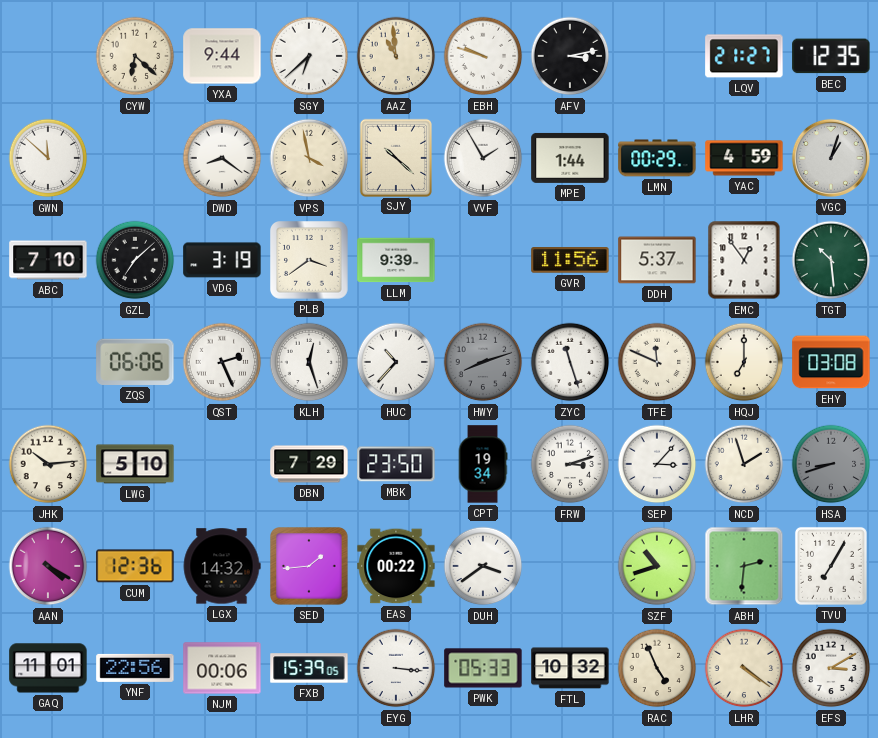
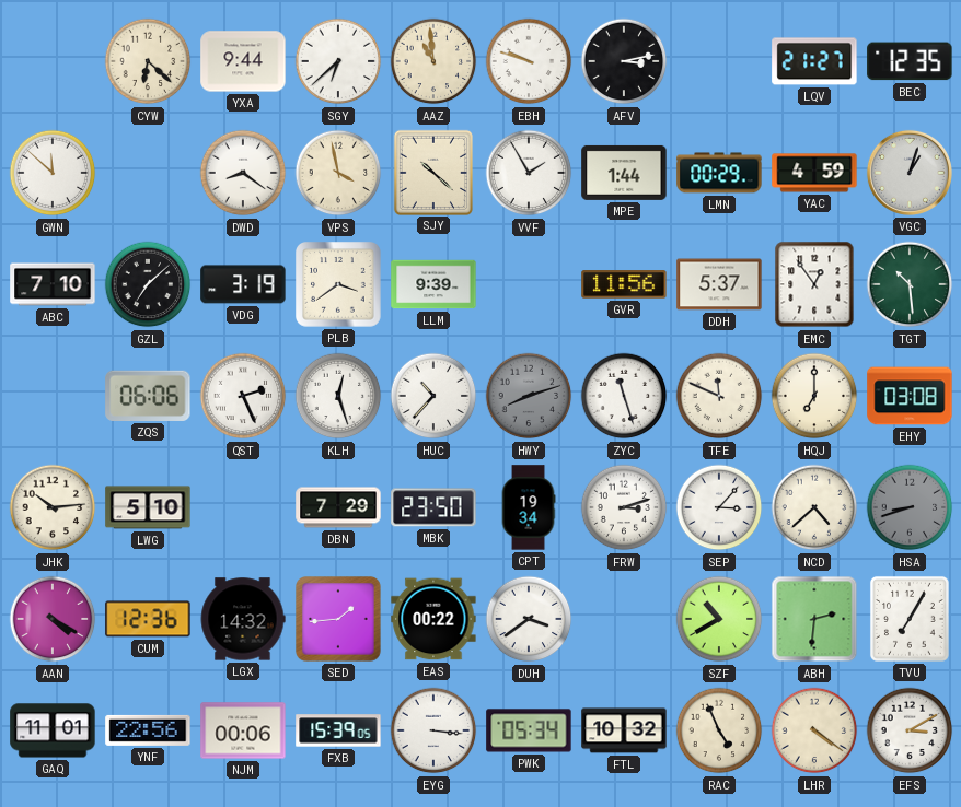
NCD: 1:57 -> 4:38
SZF: 10:42 -> 10:40
PWK: 05:33 -> 05:34
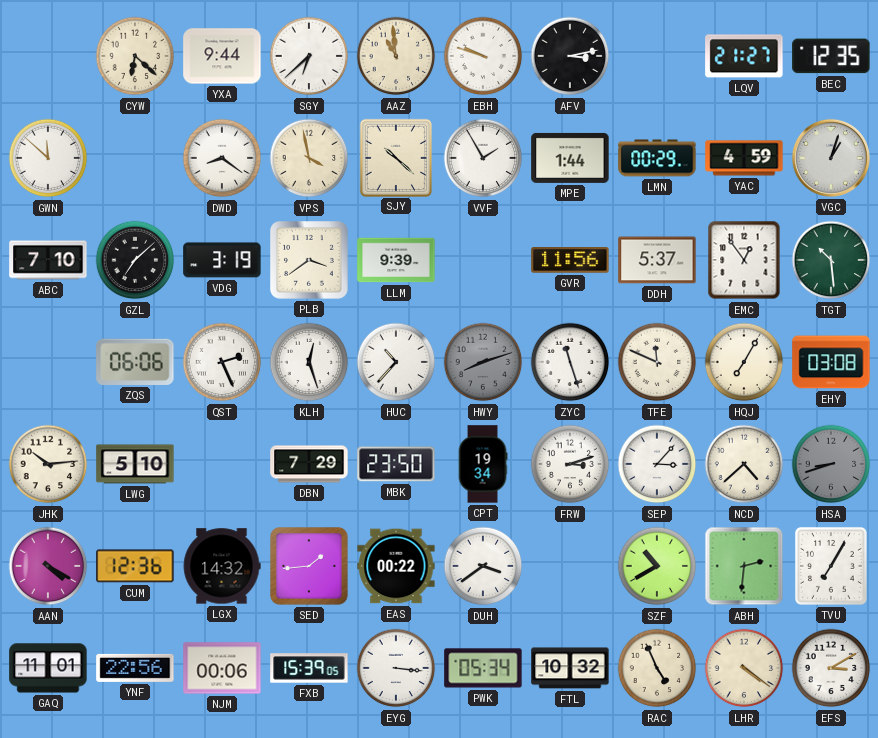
HQJ: 7:00 -> 7:05
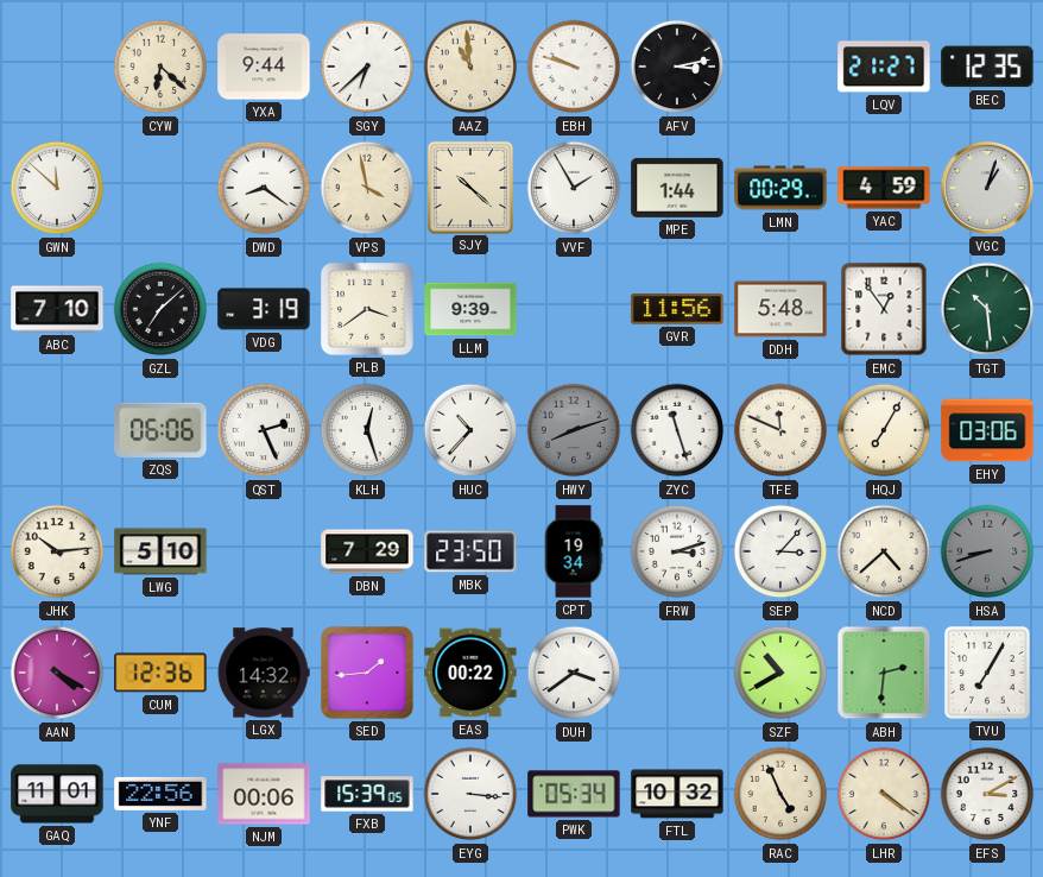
DDH: 5:37 -> 5:48
EHY: 03:08 -> 03:06
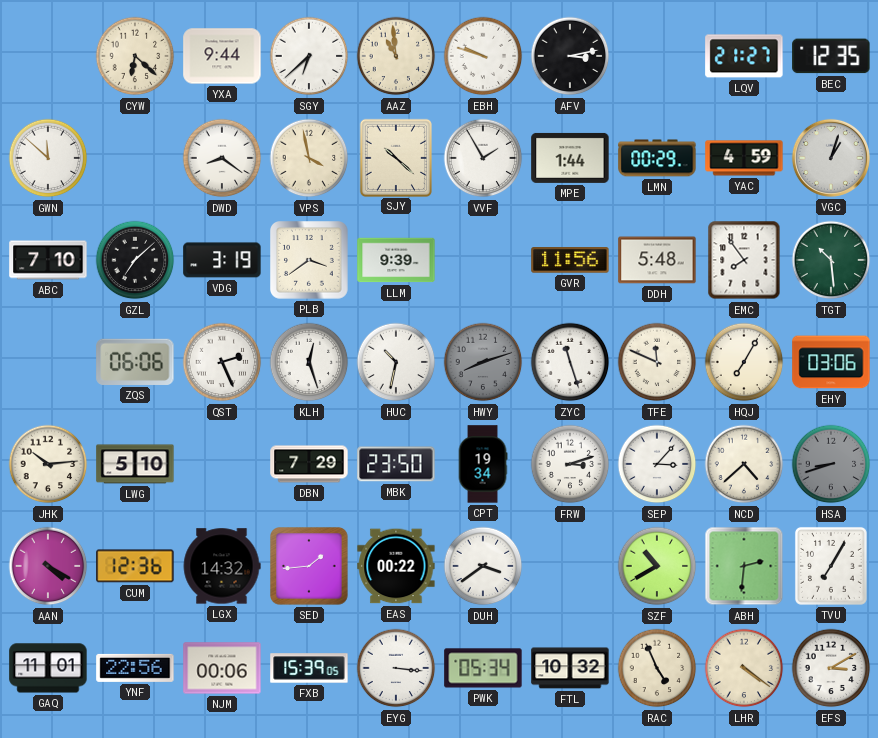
EMC: 12:54 -> 7:54
HUC: 10:37 -> 10:32
